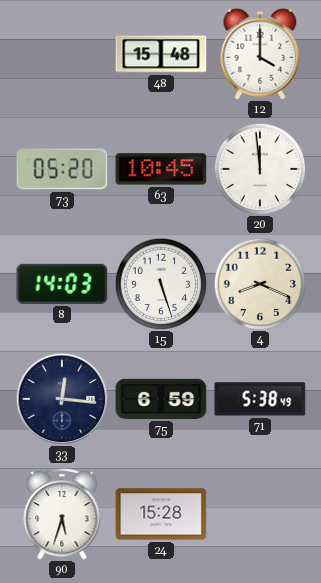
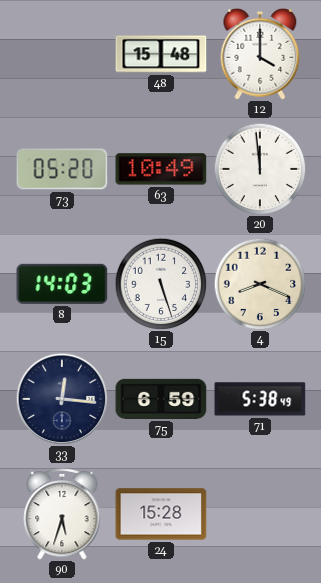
63: 10:45 -> 10:49
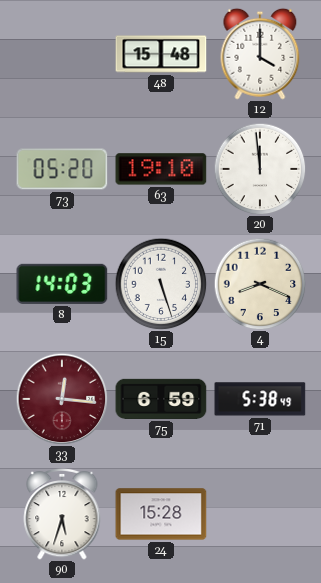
63: 10:49 -> 19:10
33 dial: navy -> burgundy
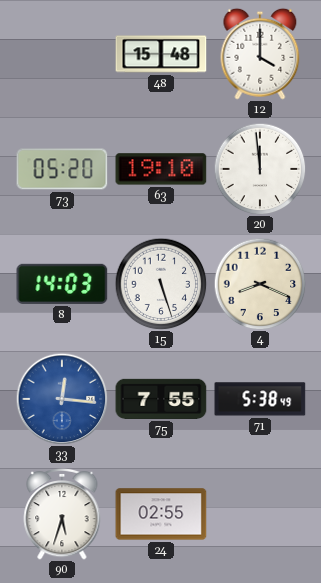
33 dial: burgundy -> blue
75: 6:59 -> 7:55
24: 15:28 -> 02:55
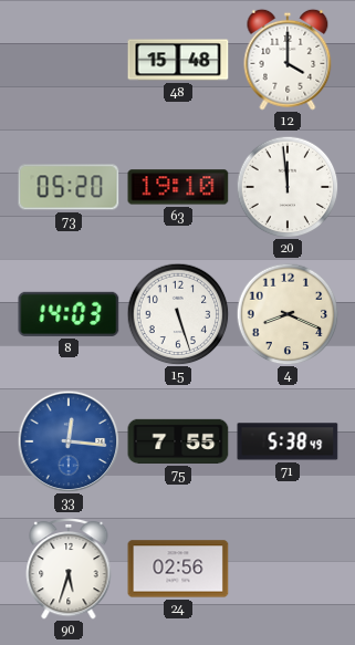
24: 02:55 -> 02:56
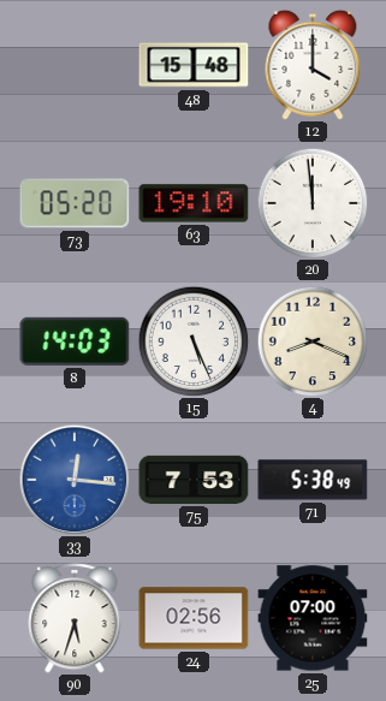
15: 5:27 -> 5:26
75: 7:55 -> 7:53
25: none -> 07:00
